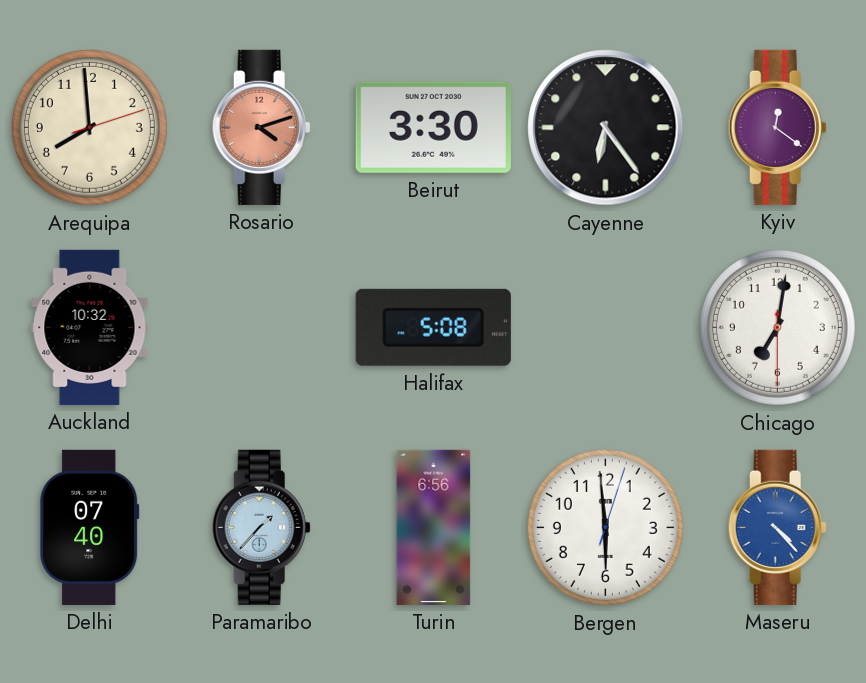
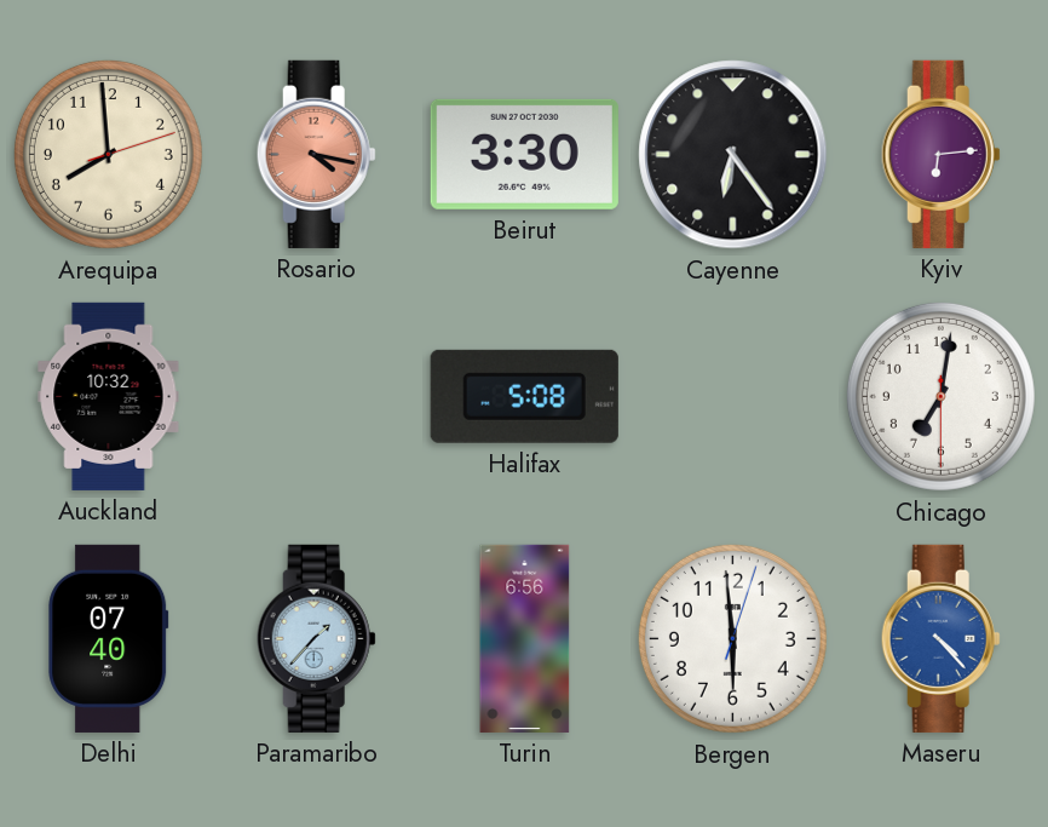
Rosario: 4:12 -> 4:17
Kyiv: 12:21 -> 6:14
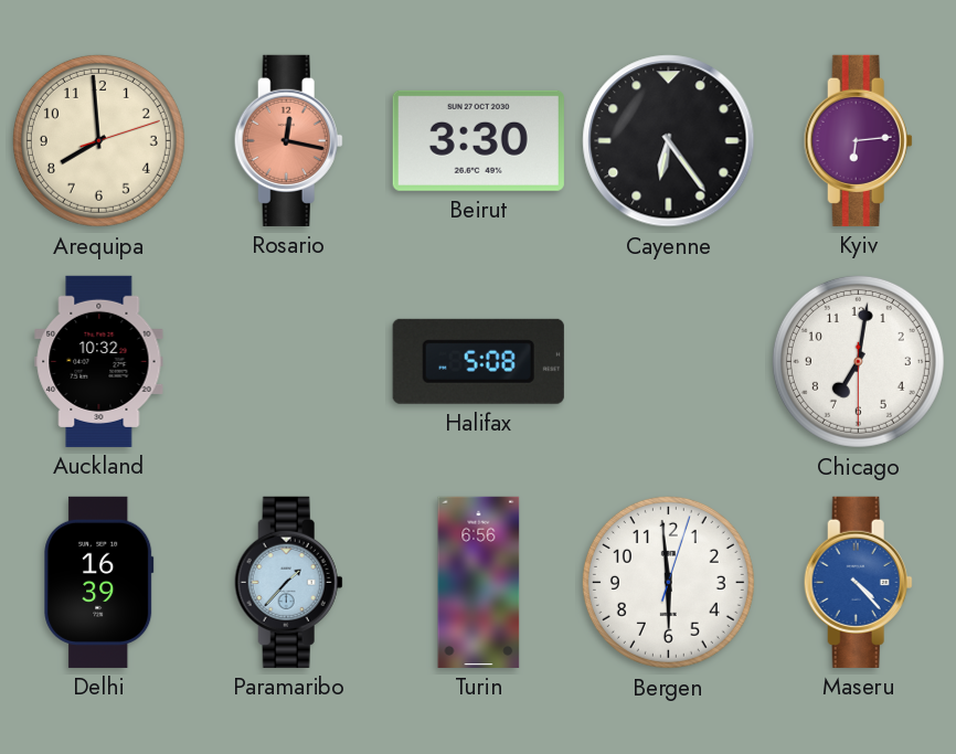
Rosario: 4:17 -> 12:17
Delhi: 07:40 -> 16:39
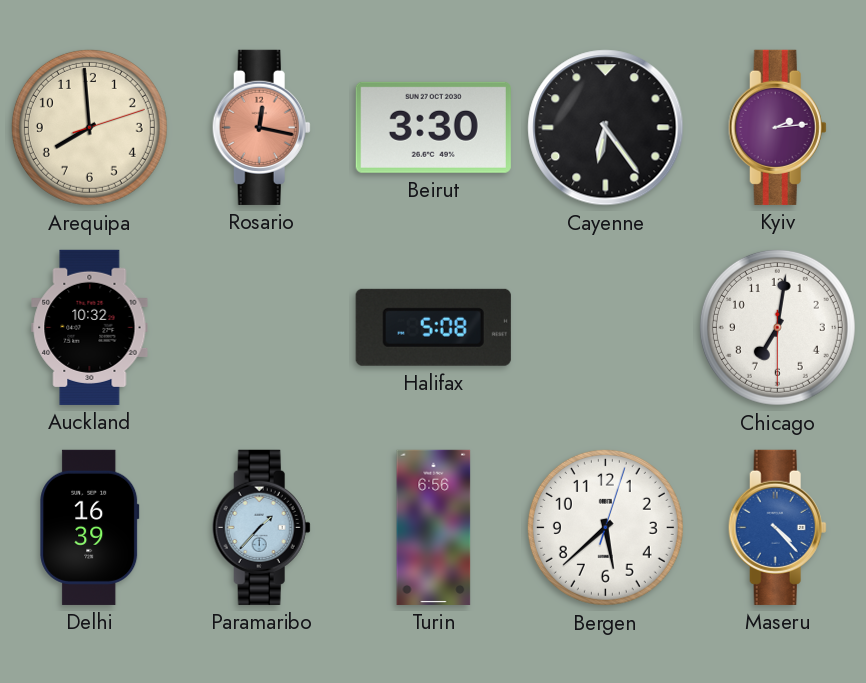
Kyiv: 6:14 -> 2:14
Bergen: 5:59 -> 5:38
